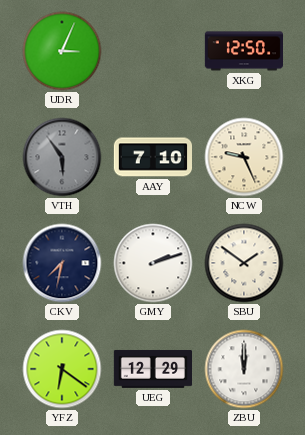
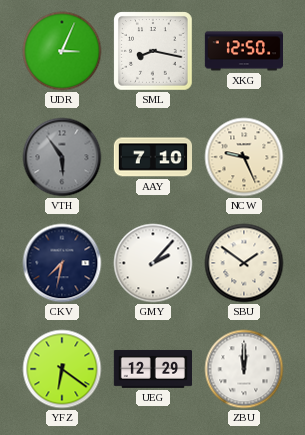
SML: none -> 8:17
GMY: 2:12 -> 2:07
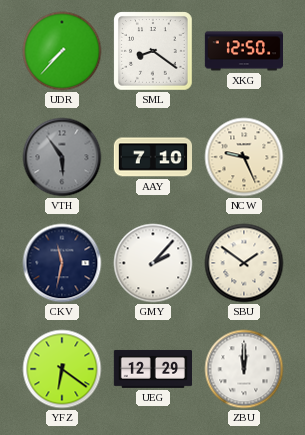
UDR: 3:04 -> 7:37
SML: 8:17 -> 8:21
CKV: 7:32 -> 11:32
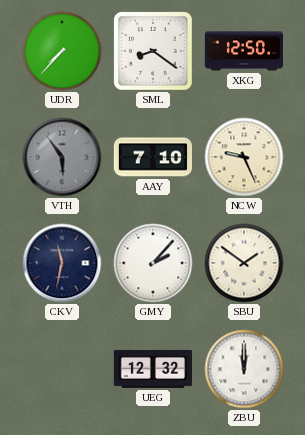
YFZ: 6:21 -> none
UEG: 12:29 -> 12:32
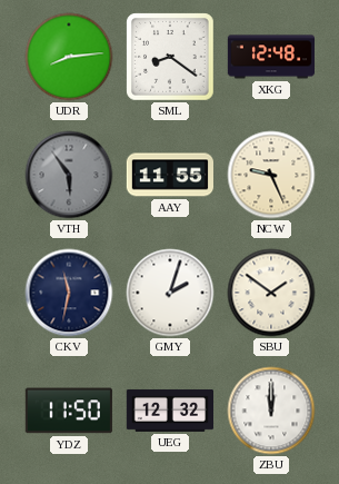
UDR: 7:37 -> 8:14
XKG: 12:50 -> 12:48
AAY: 7:10 -> 11:55
GMY: 2:07 -> 2:03
YDZ: none -> 11:50
